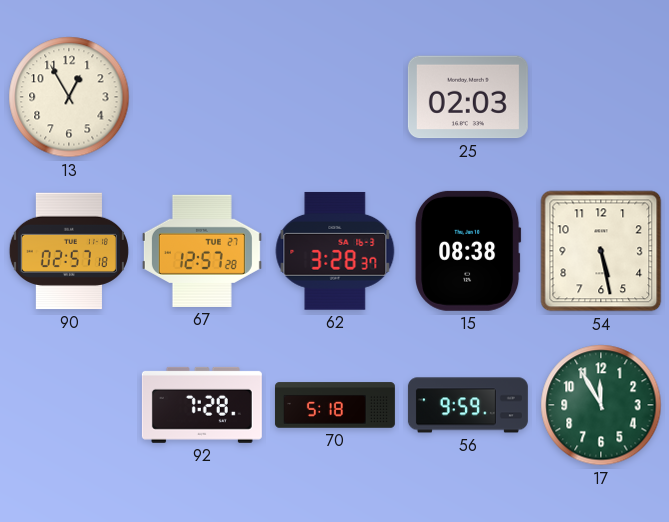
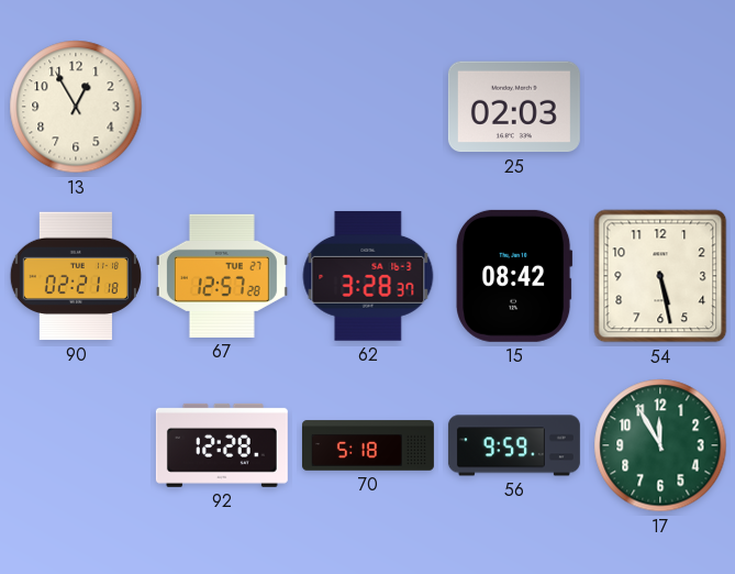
90: 02:57 -> 02:21
15: 08:38 -> 08:42
92: 7:28 -> 12:28
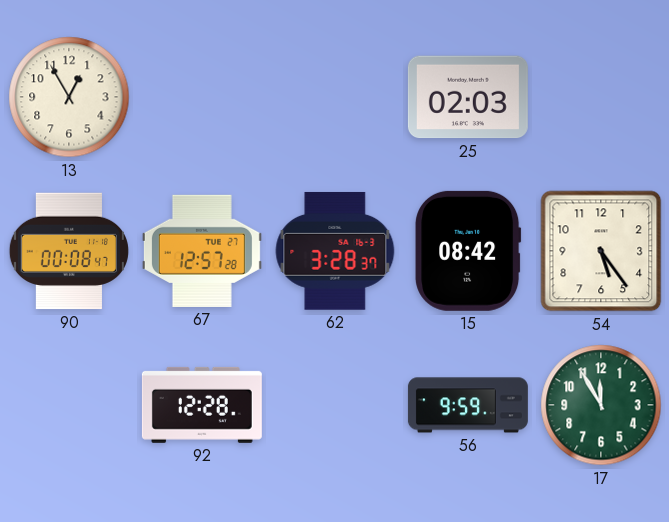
90: 02:21 -> 00:08
54: 5:28 -> 5:24
70: 5:18 -> none
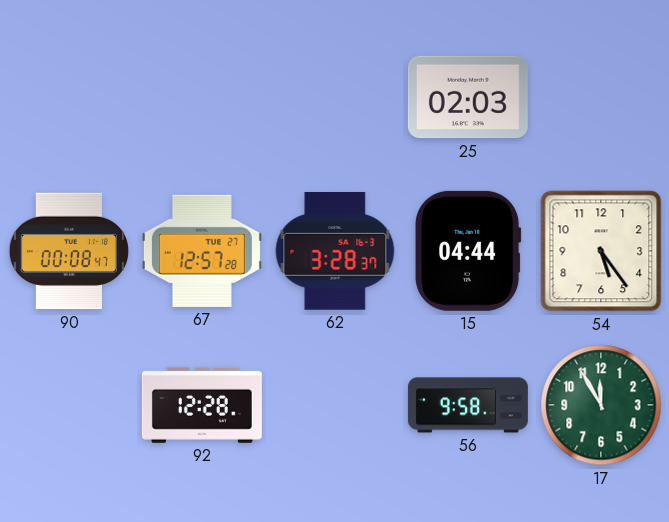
13: 12:55 -> none
15: 08:42 -> 04:44
56: 9:59 -> 9:58
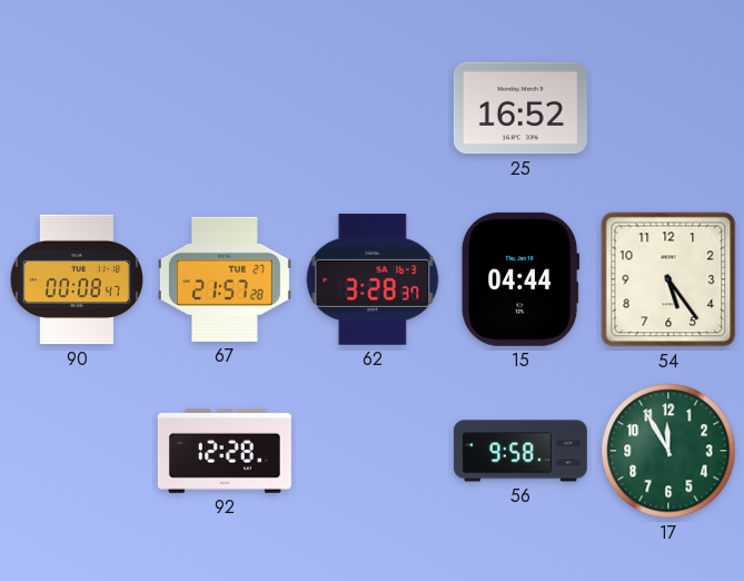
25: 02:03 -> 16:52
67: 12:57 -> 21:57
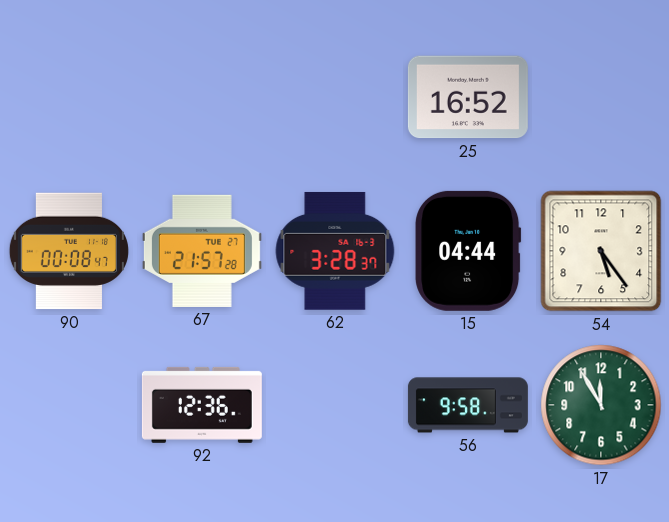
92: 12:28 -> 12:36
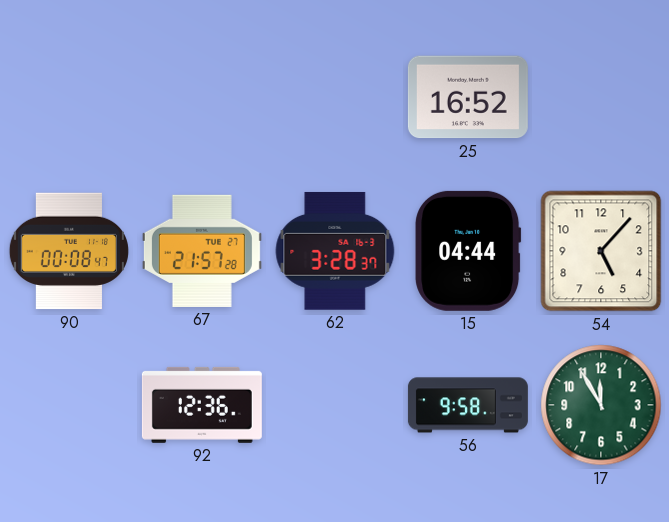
54: 5:24 -> 5:07
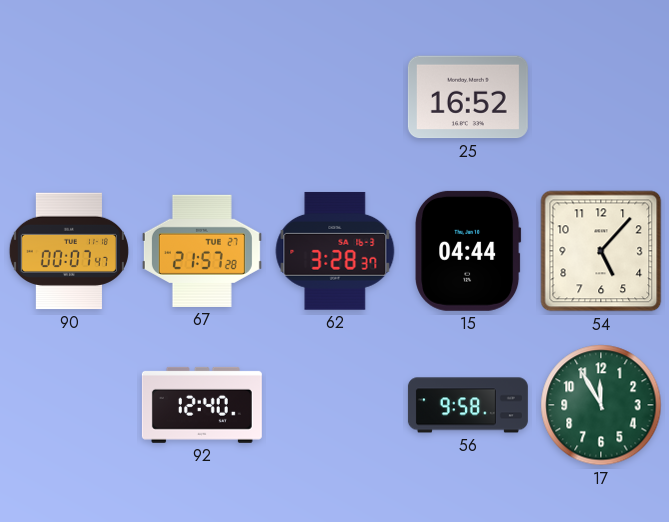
90: 00:08 -> 00:07
92: 12:36 -> 12:40
